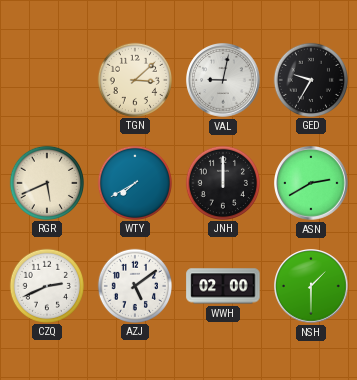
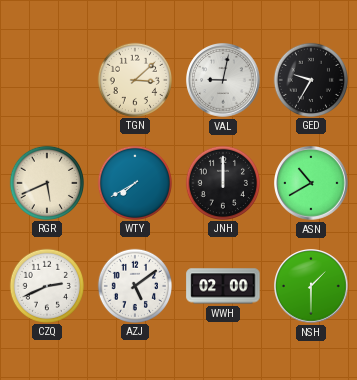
ASN: 2:40 -> 10:40
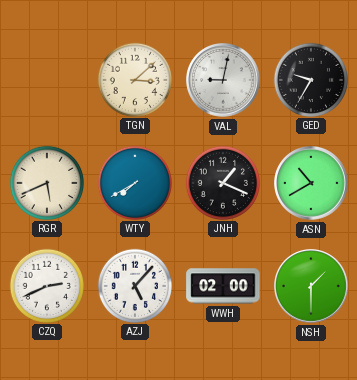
JNH: 12:00 -> 1:19
AZJ: 5:09 -> 5:07
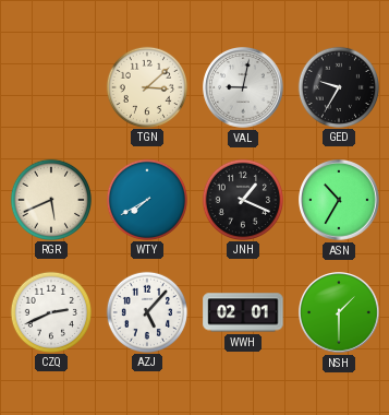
ASN: 10:40 -> 10:35
WWH: 02:00 -> 02:01
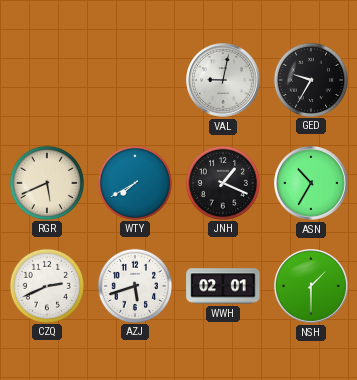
TGN: 3:08 -> none
AZJ: 5:07 -> 5:42
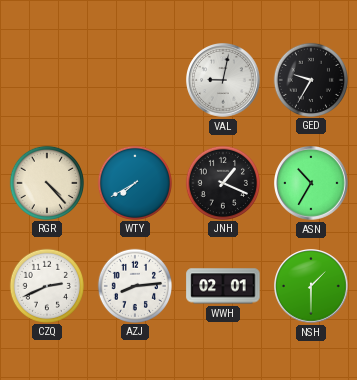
RGR: 5:41 -> 4:23
AZJ: 5:42 -> 8:14
